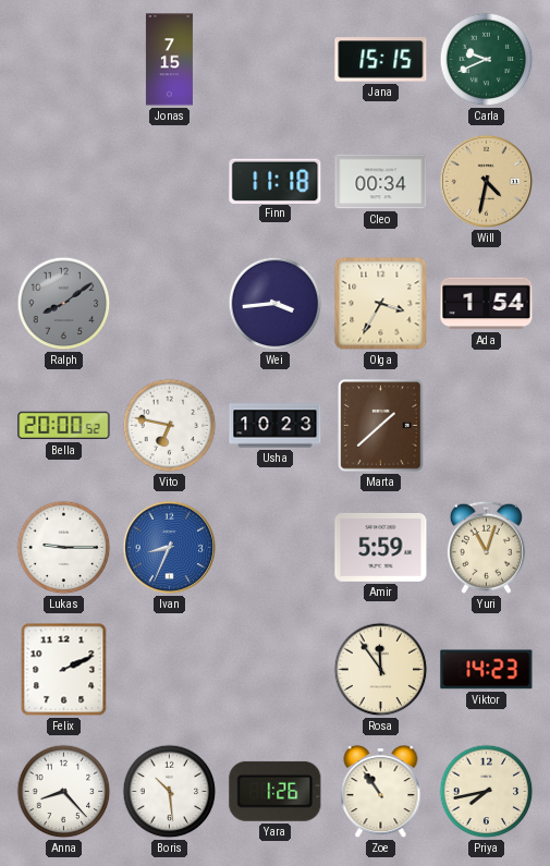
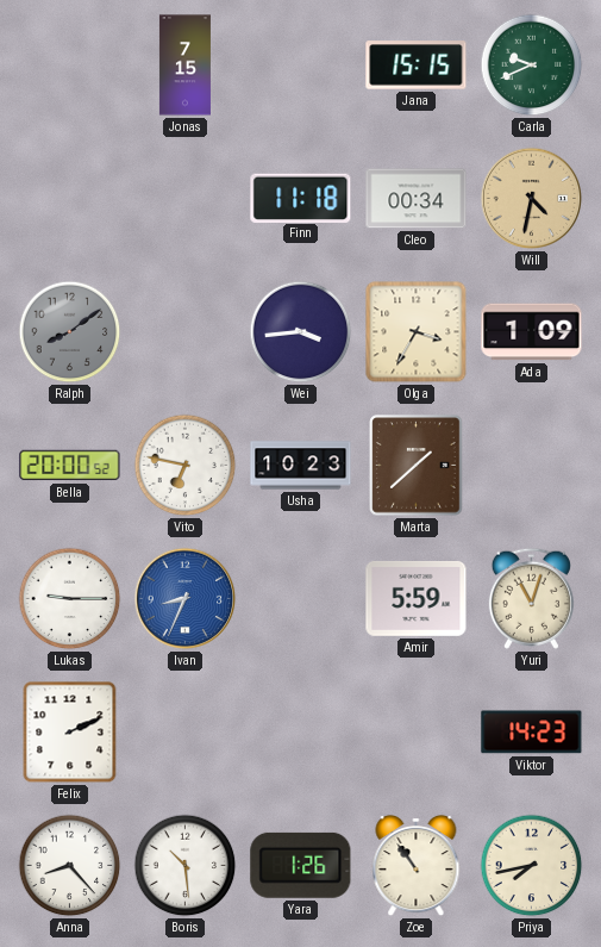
Ada: 1:54 -> 1:09
Rosa: 11:54 -> none
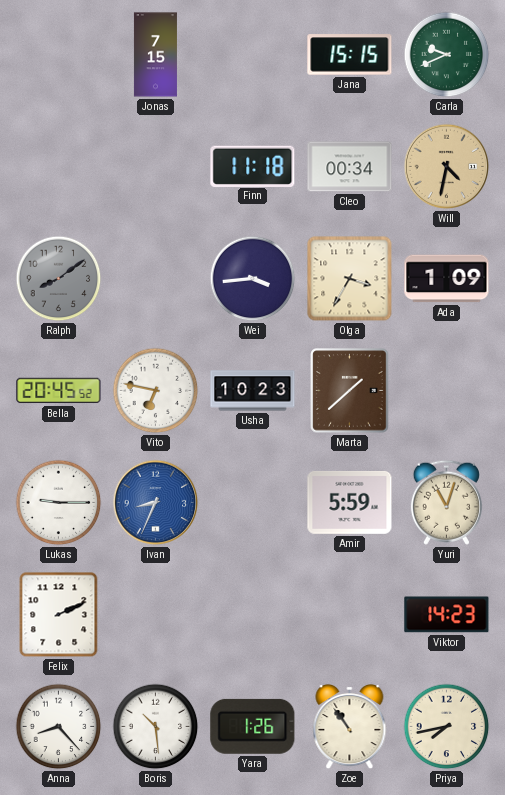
Bella: 20:00 -> 20:45
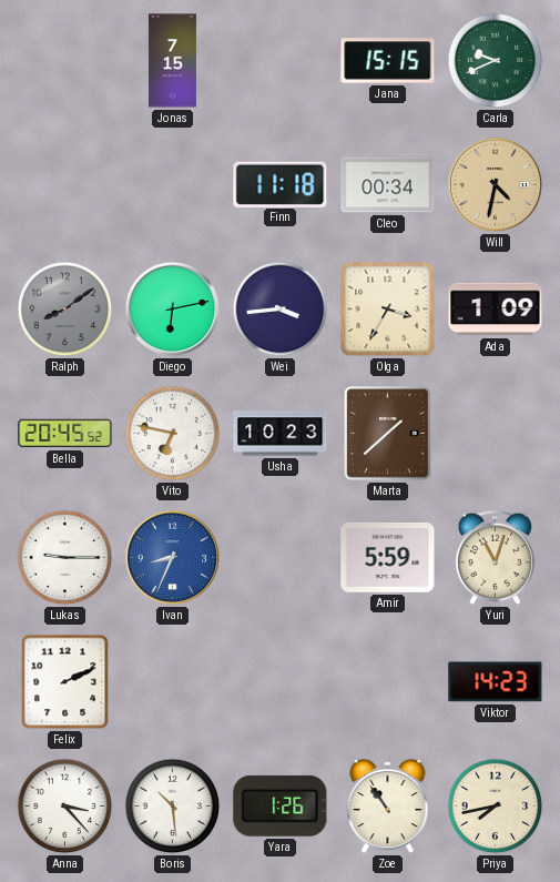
Diego: none -> 6:13
Anna: 8:23 -> 3:23
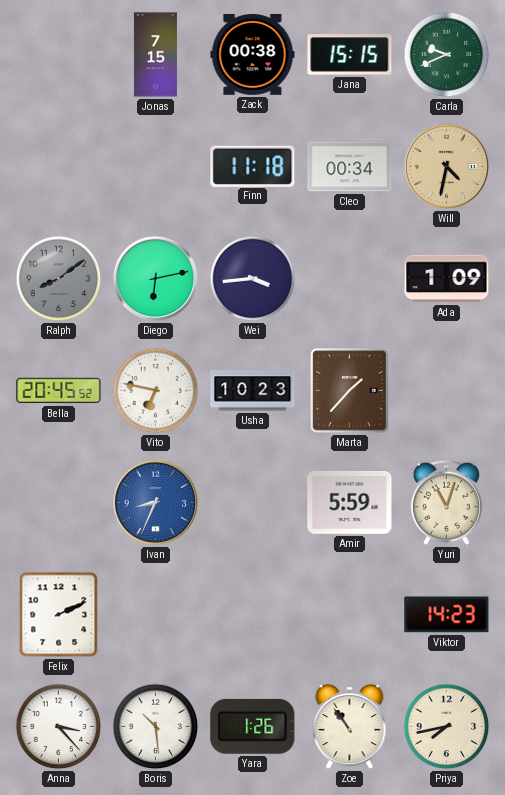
Zack: none -> 00:38
Olga: 3:35 -> none
Marta: 1:38 -> 1:37
Lukas: 9:15 -> none
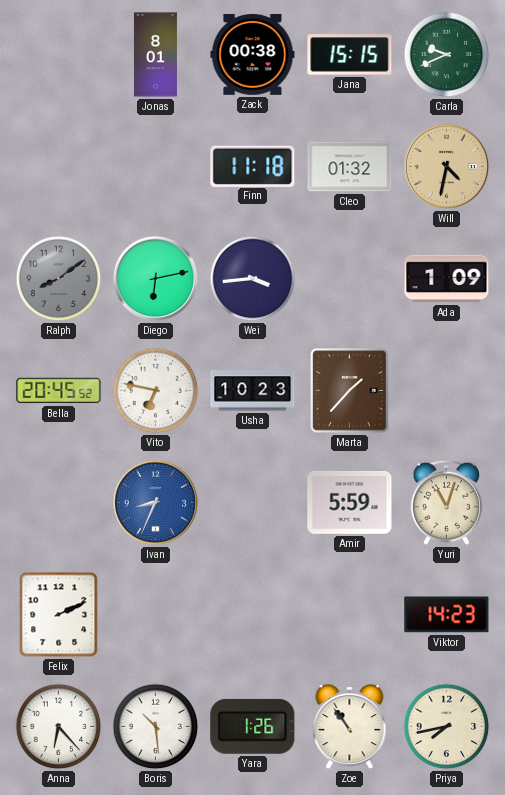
Jonas: 7:15 -> 8:01
Cleo: 00:34 -> 01:32
Anna: 3:23 -> 6:23
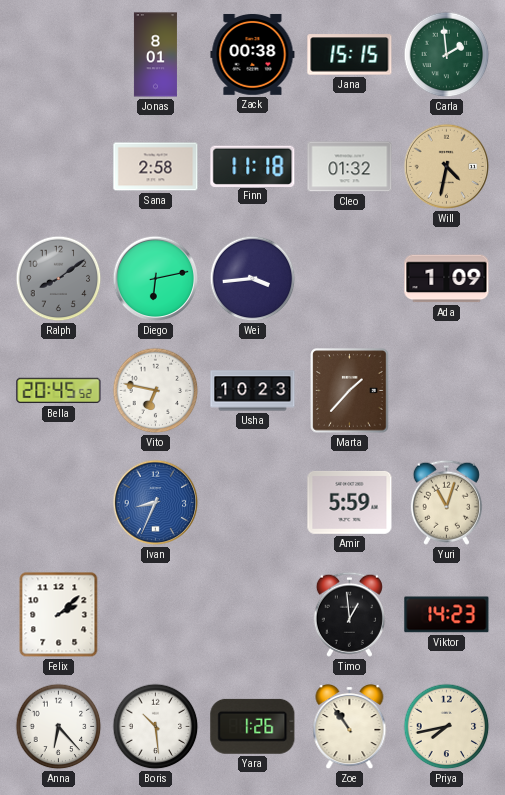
Carla: 9:41 -> 1:59
Sana: none -> 2:58
Felix: 2:11 -> 2:08
Timo: none -> 12:59
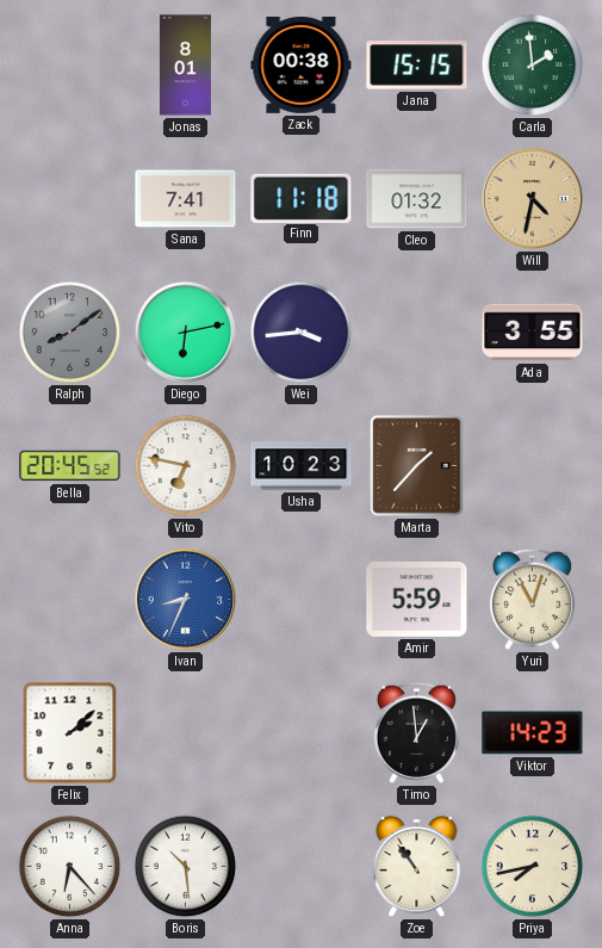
Sana: 2:58 -> 7:41
Ada: 1:09 -> 3:55
Yara: 1:26 -> none
